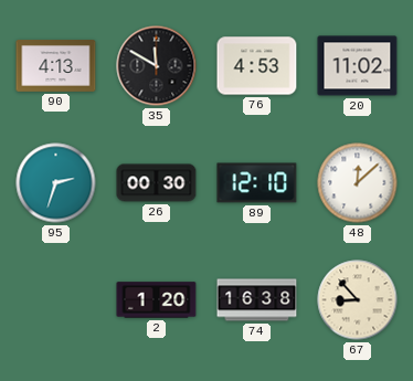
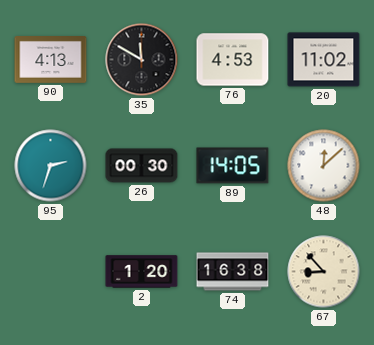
89: 12:10 -> 14:05
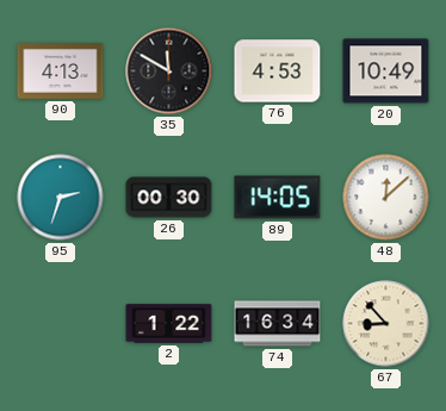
20: 11:02 -> 10:49
2: 1:20 -> 1:22
74: 16:38 -> 16:34
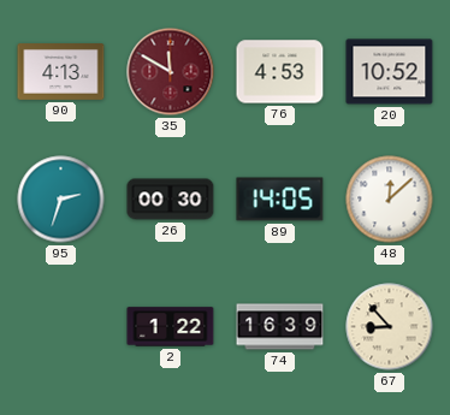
35 dial: black -> burgundy
20: 10:49 -> 10:52
74: 16:34 -> 16:39
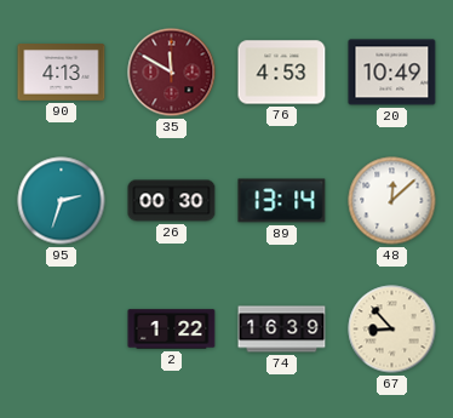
20: 10:52 -> 10:49
89: 14:05 -> 13:14
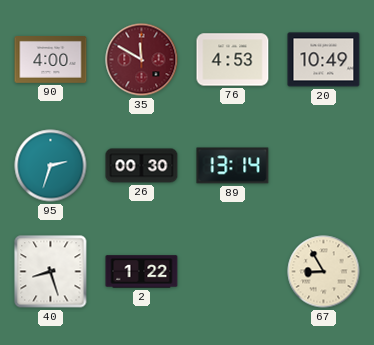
90: 4:13 -> 4:00
48: 12:08 -> none
40: none -> 8:27
74: 16:39 -> none
67: 8:53 -> 8:55
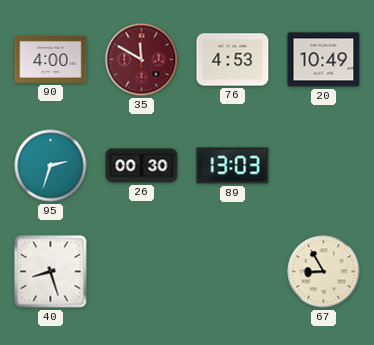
89: 13:14 -> 13:03
2: 1:22 -> none
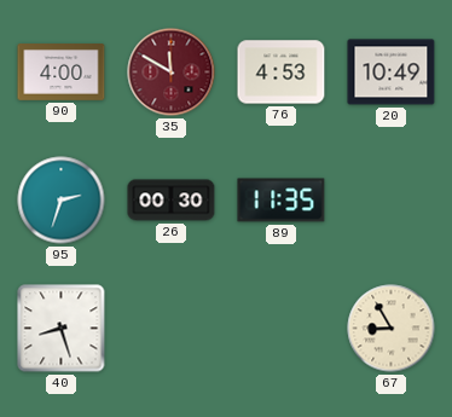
89: 13:03 -> 11:35
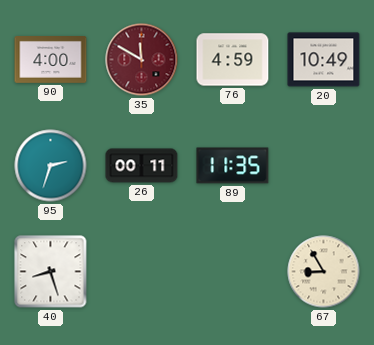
76: 4:53 -> 4:59
26: 00:30 -> 00:11
